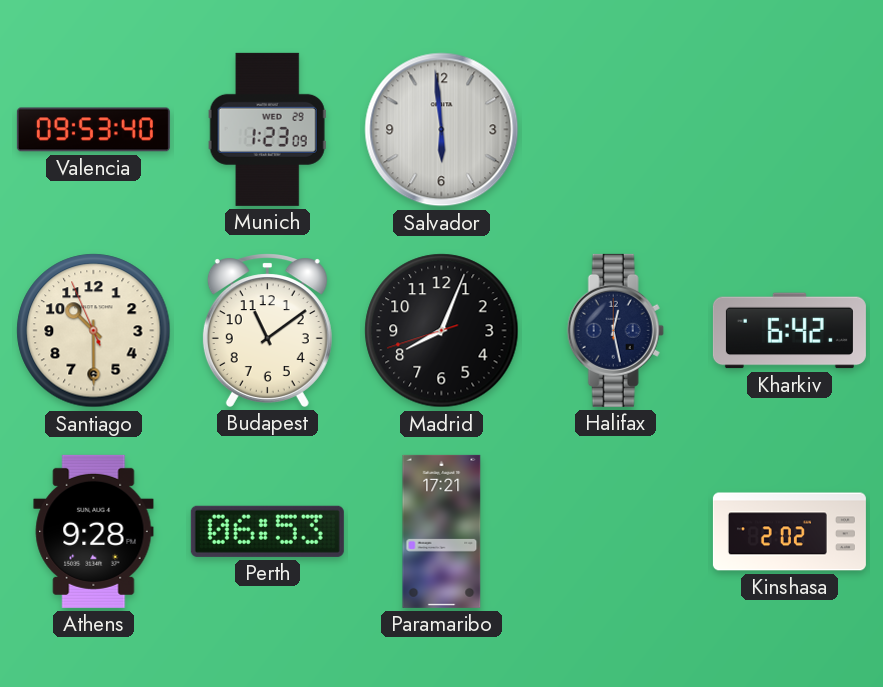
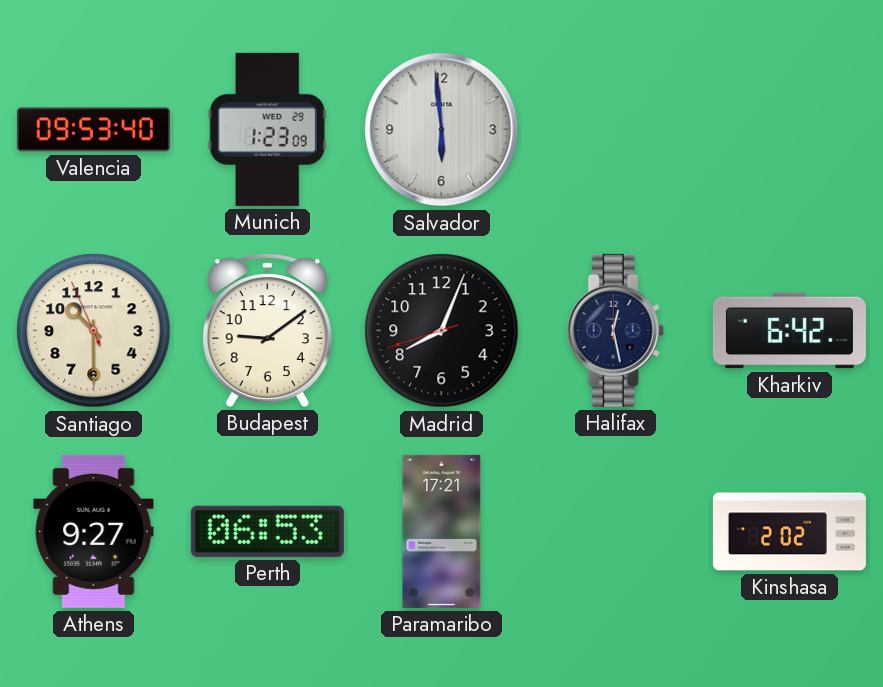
Budapest: 11:09 -> 9:09
Athens: 9:28 -> 9:27
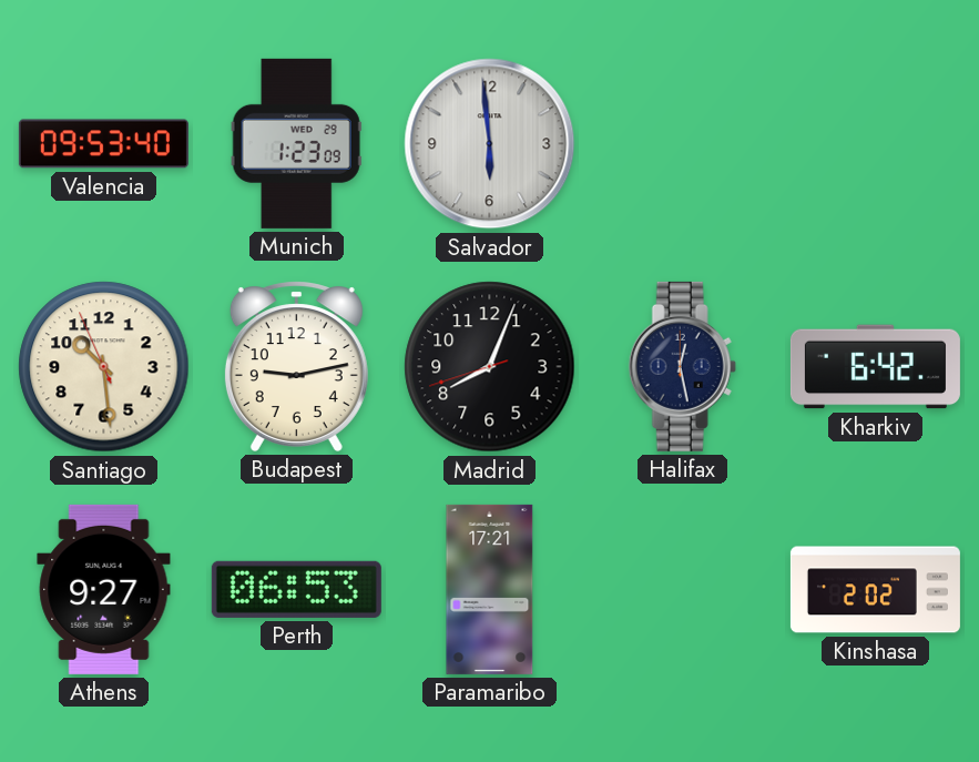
Santiago: 10:29 -> 10:28
Budapest: 9:09 -> 9:13
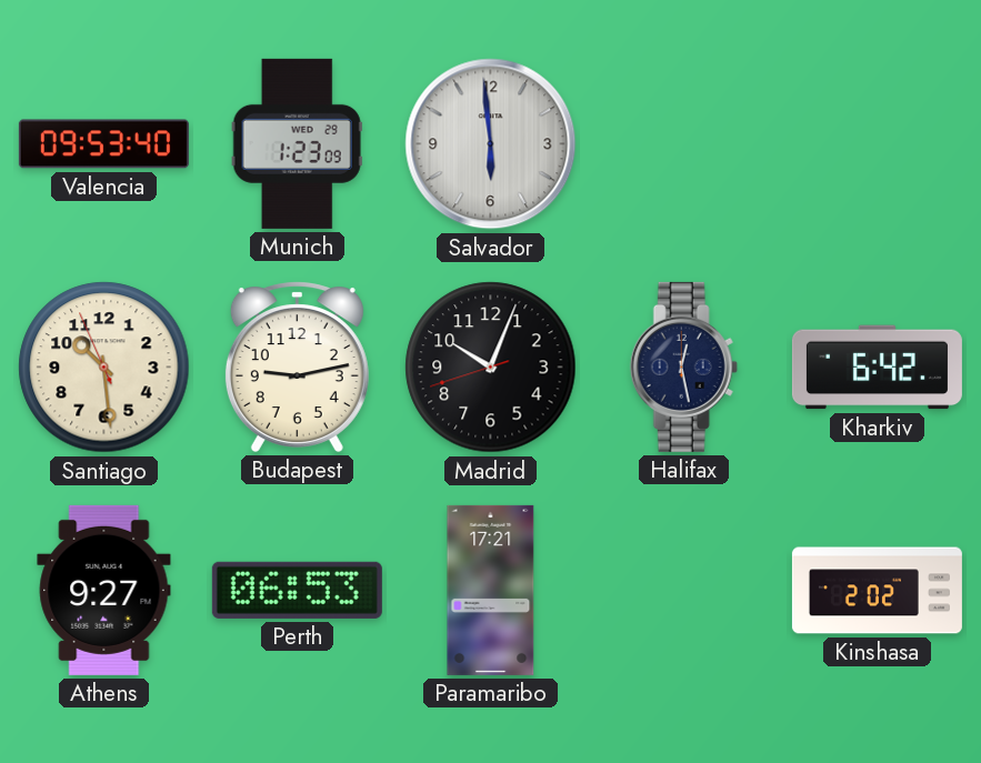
Madrid: 8:03 -> 10:03
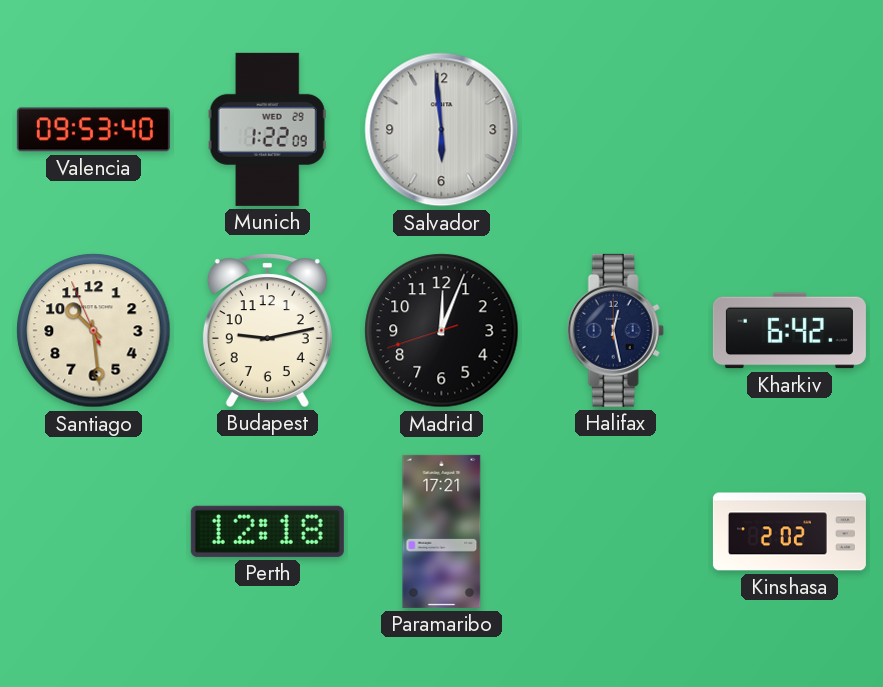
Munich: 1:23 -> 1:22
Madrid: 10:03 -> 12:03
Athens: 9:27 -> none
Perth: 06:53 -> 12:18
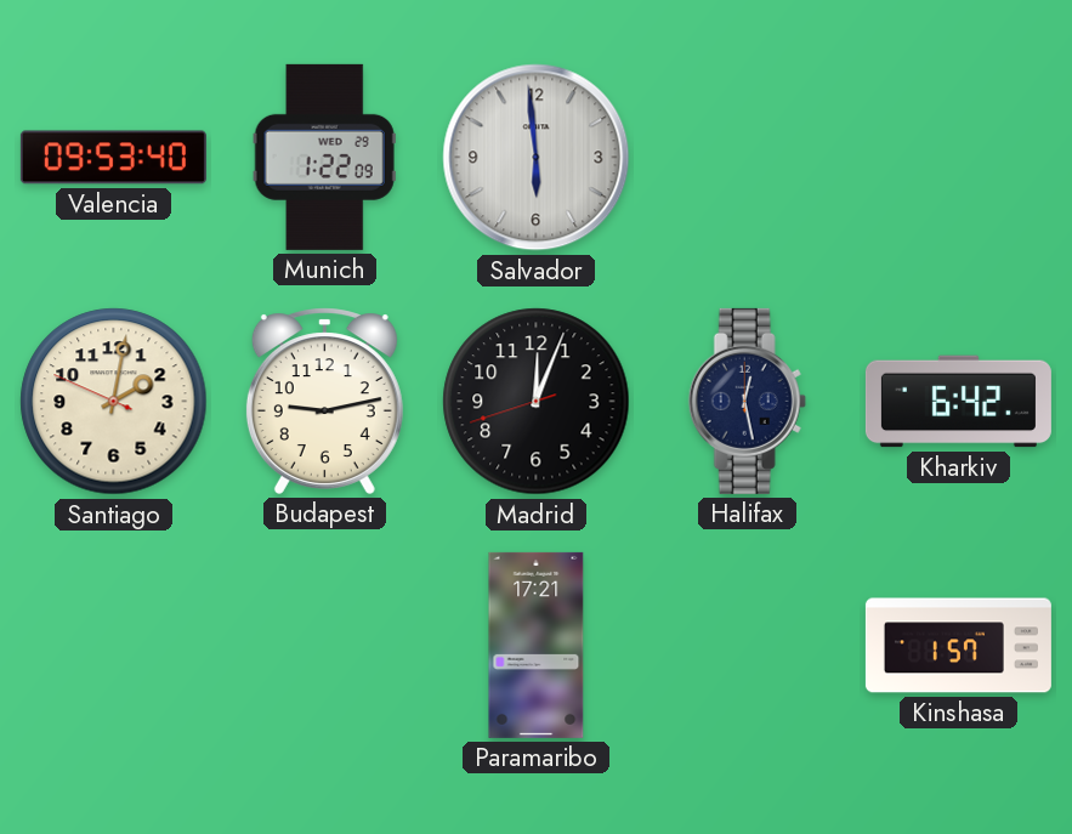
Santiago: 10:28 -> 2:01
Perth: 12:18 -> none
Kinshasa: 2:02 -> 1:57
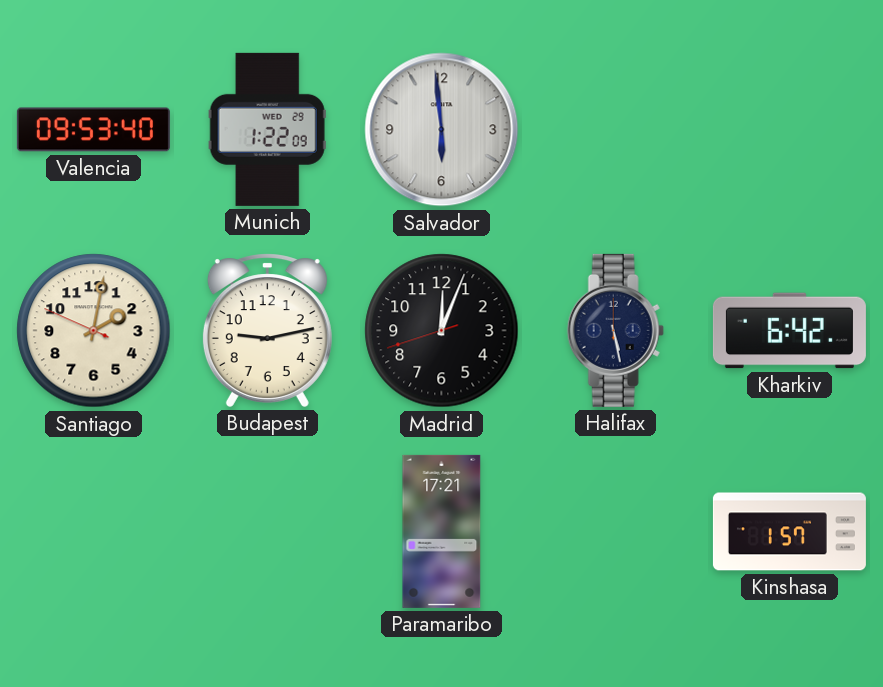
Halifax: 12:28 -> 5:28
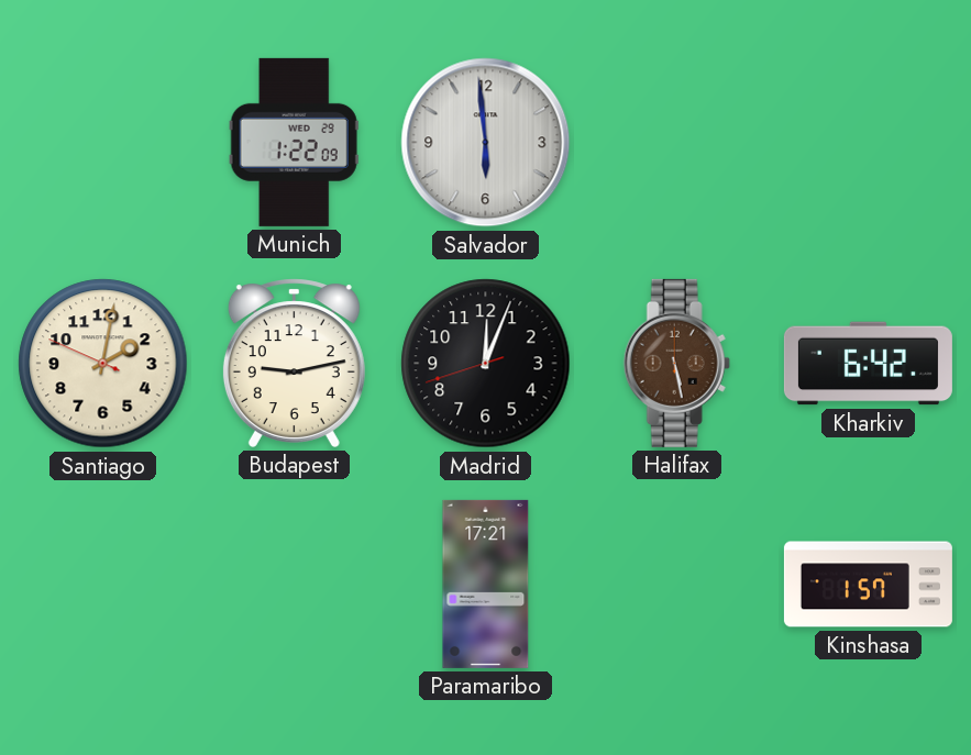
Valencia: 09:53 -> none
Halifax dial: navy -> brown
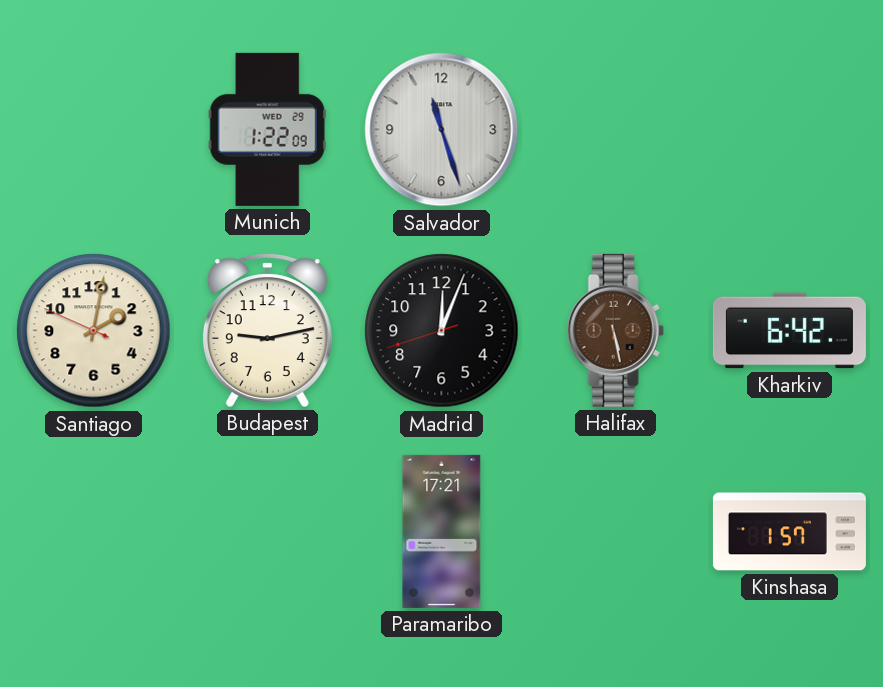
Salvador: 5:59 -> 11:27
